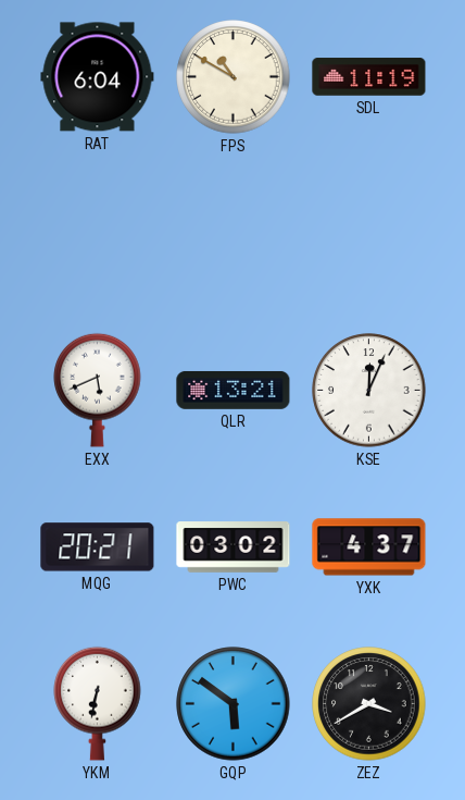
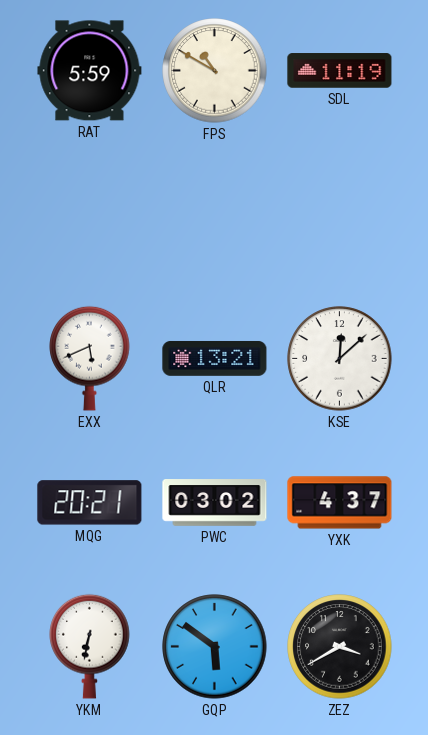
RAT: 6:04 -> 5:59
KSE: 12:04 -> 12:08
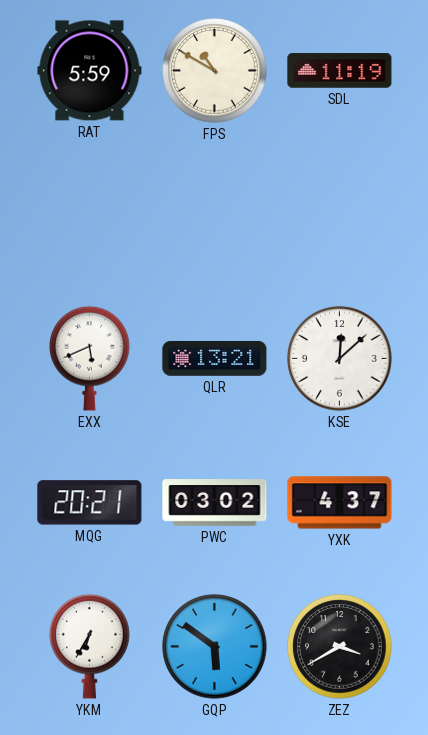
YKM: 6:32 -> 6:35
